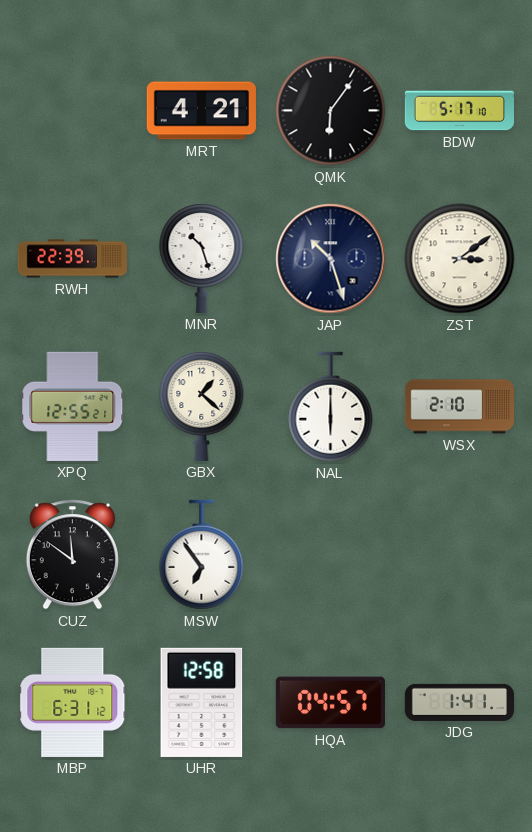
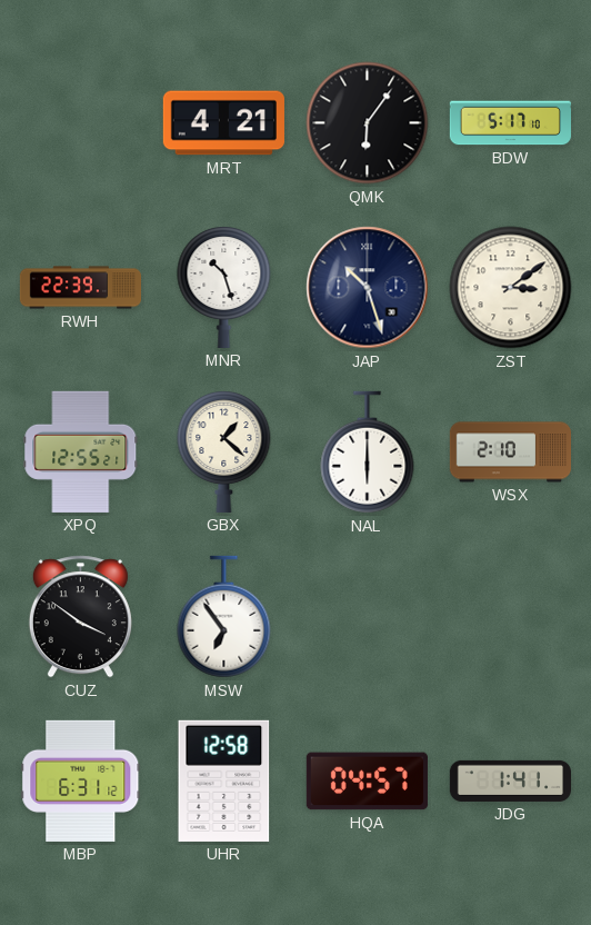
CUZ: 11:51 -> 3:51
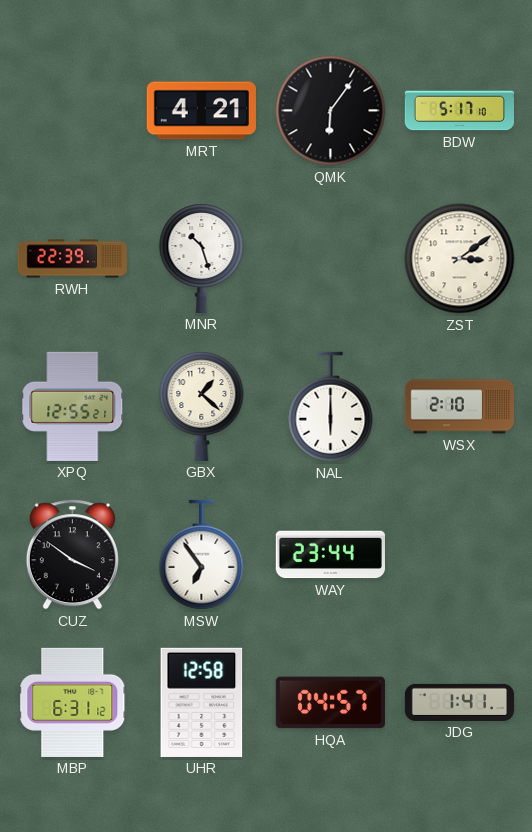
JAP: 10:27 -> none
WAY: none -> 23:44
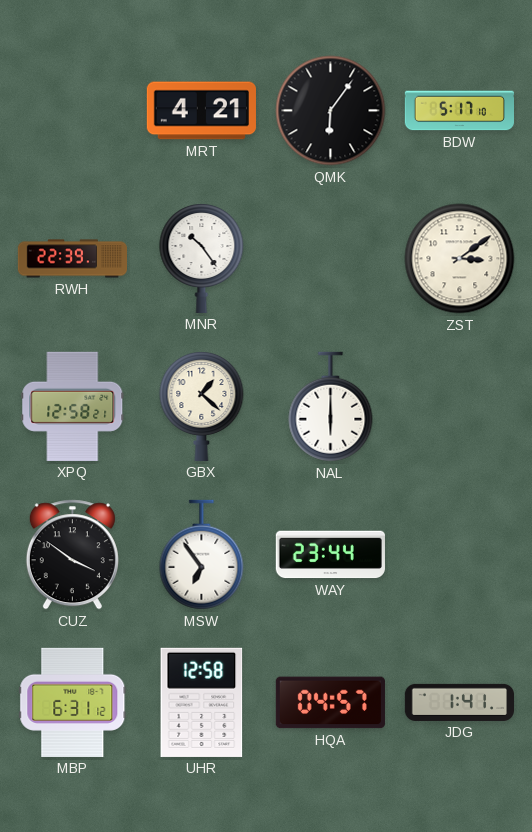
MNR: 10:27 -> 10:24
XPQ: 12:55 -> 12:58
WSX: 2:10 -> none
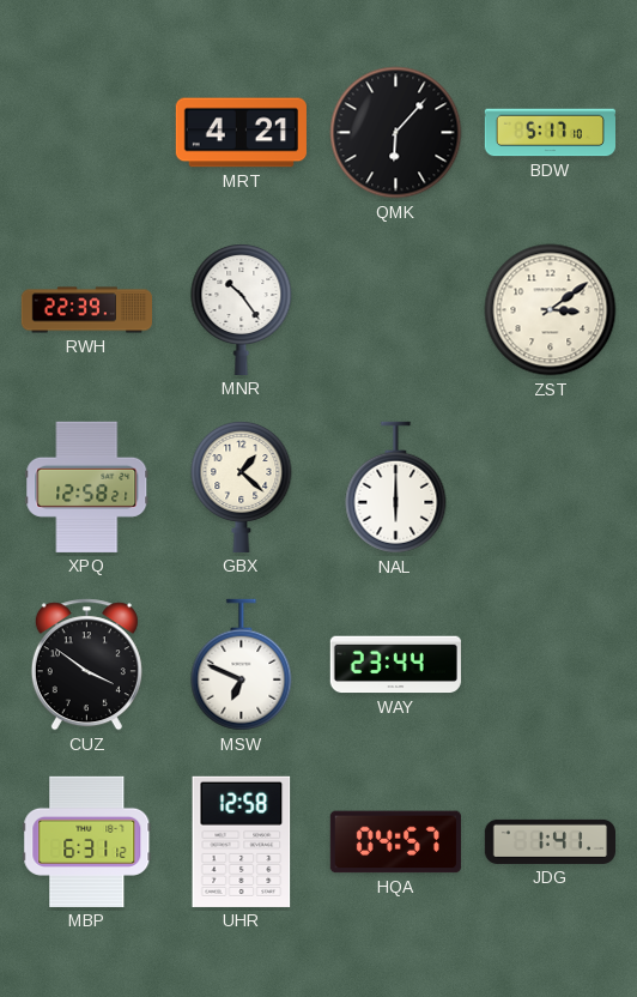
QMK: 6:06 -> 6:07
MSW: 6:54 -> 6:49
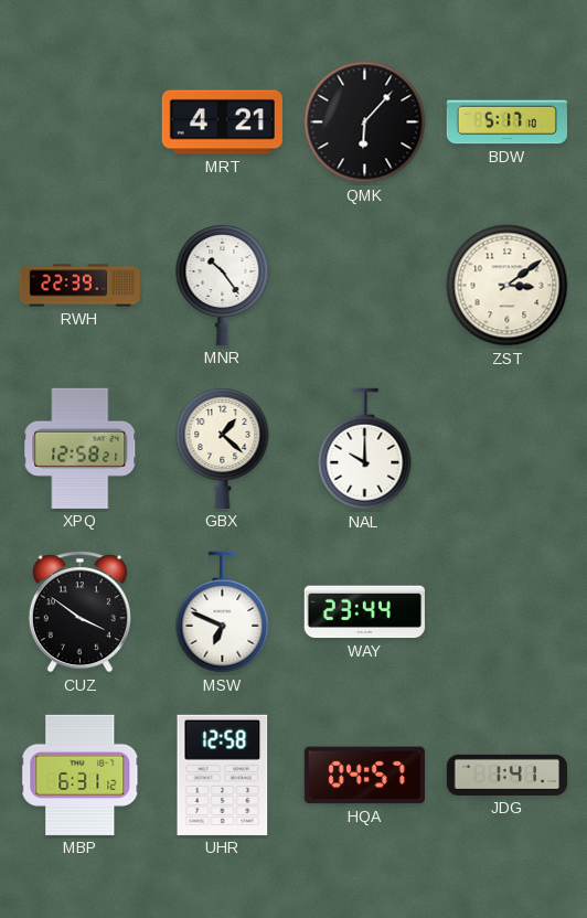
NAL: 6:00 -> 10:00
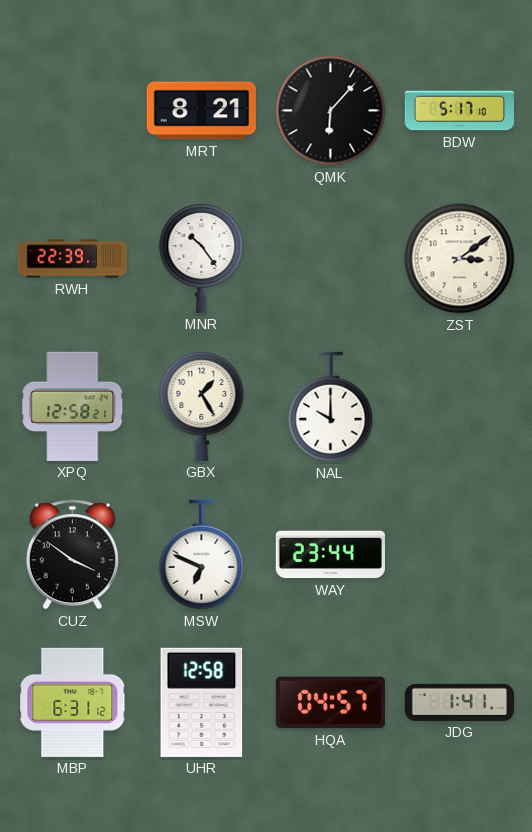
MRT: 4:21 -> 8:21
GBX: 1:22 -> 1:25
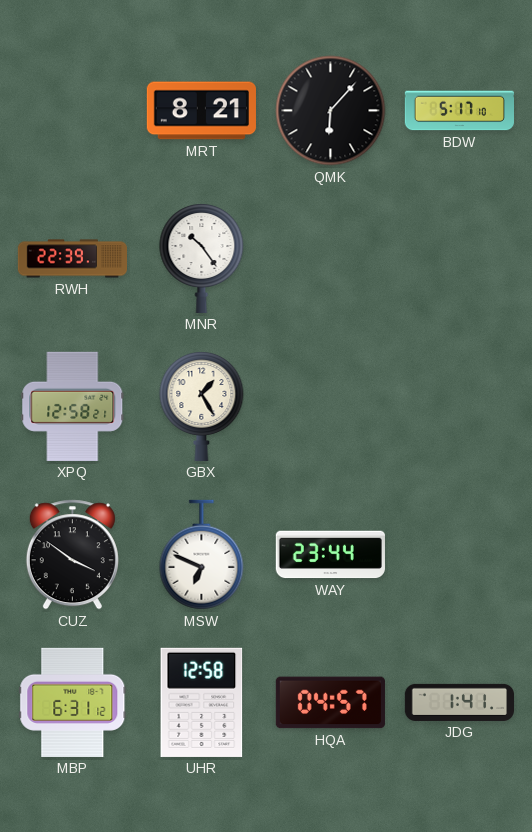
ZST: 3:09 -> none
NAL: 10:00 -> none
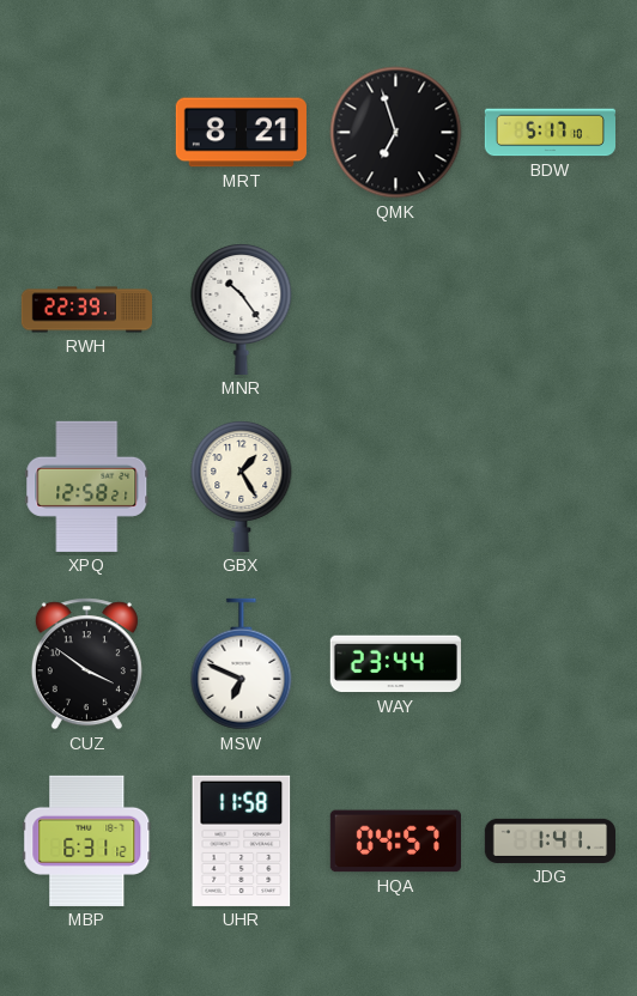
QMK: 6:07 -> 6:57
UHR: 12:58 -> 11:58
